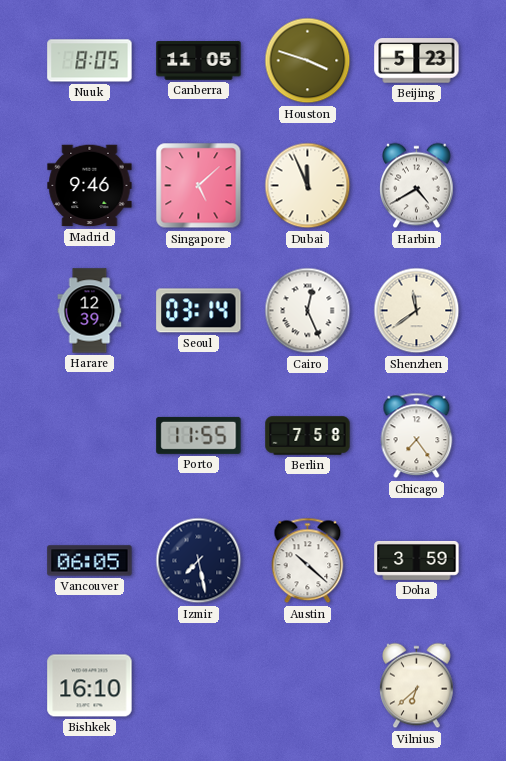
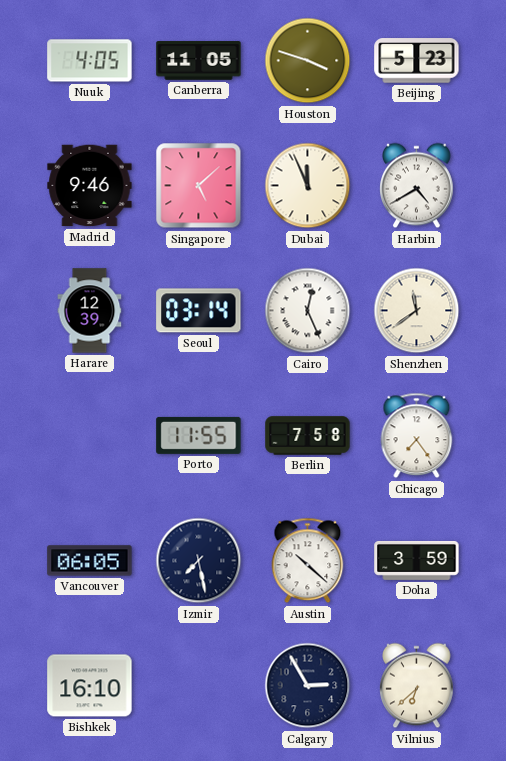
Nuuk: 8:05 -> 4:05
Calgary: none -> 2:55
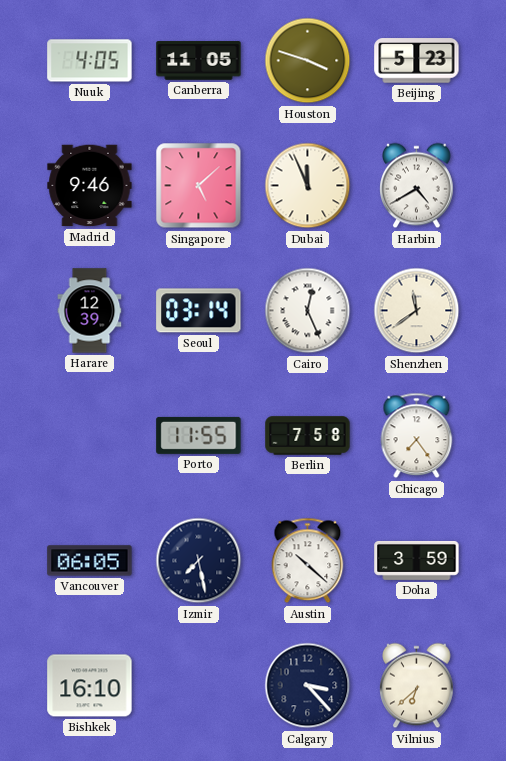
Calgary: 2:55 -> 3:23
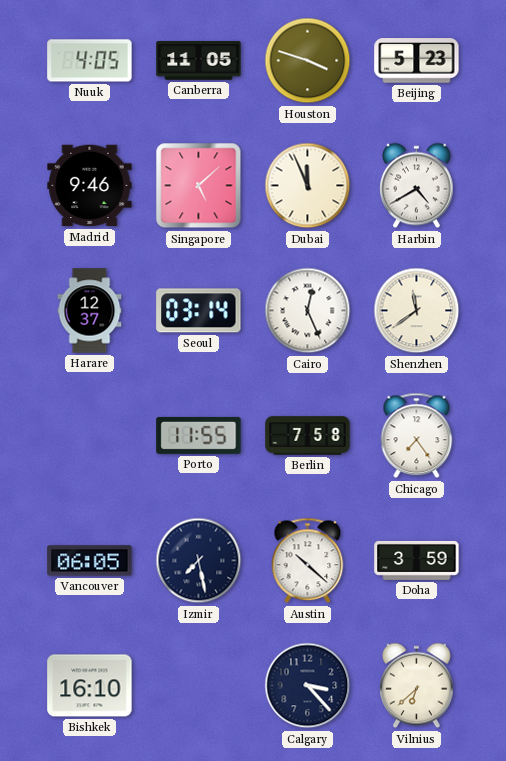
Harare: 12:39 -> 12:37
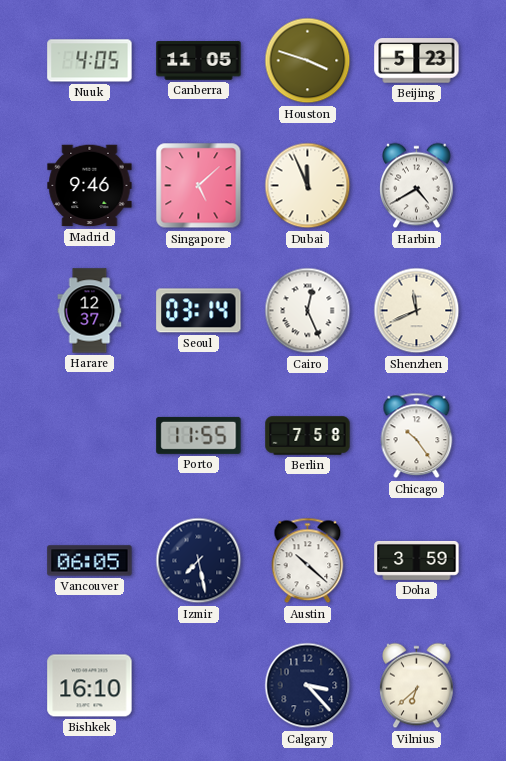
Shenzhen: 11:39 -> 11:41
Chicago: 7:24 -> 10:24
